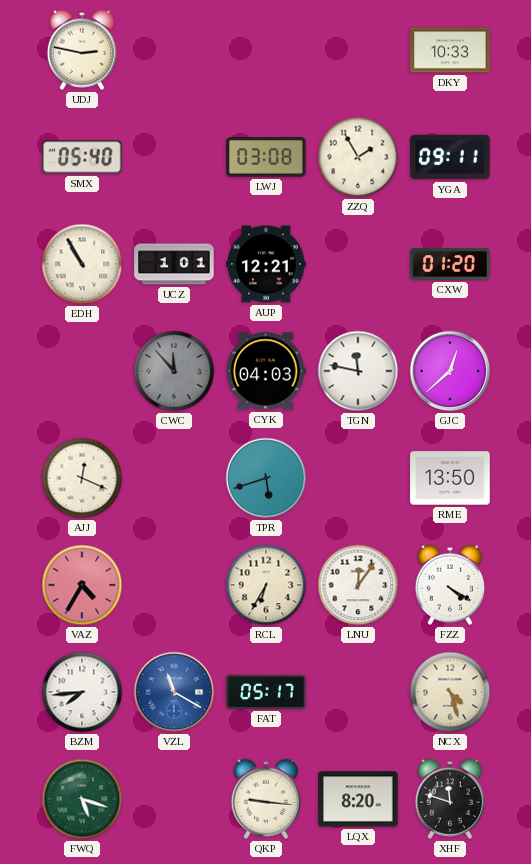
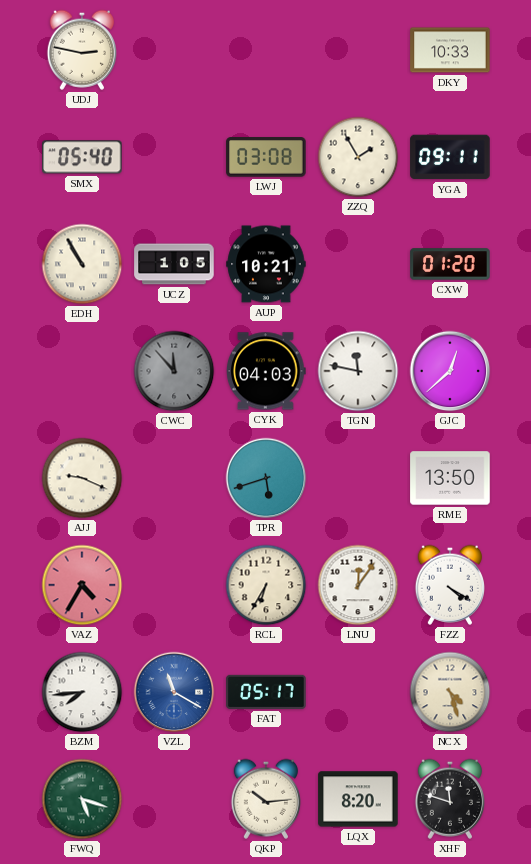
UCZ: 1:01 -> 1:05
AUP: 12:21 -> 10:21
AJJ: 12:19 -> 9:19
QKP: 9:16 -> 10:14
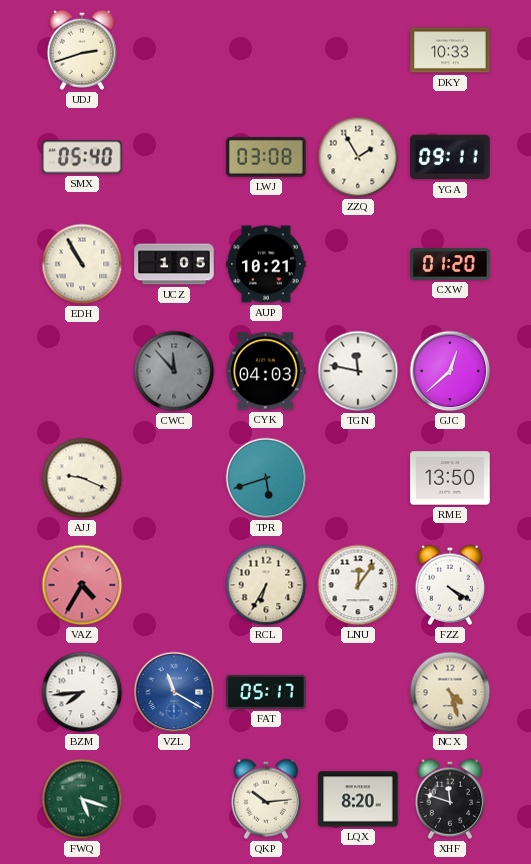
UDJ: 2:47 -> 2:42
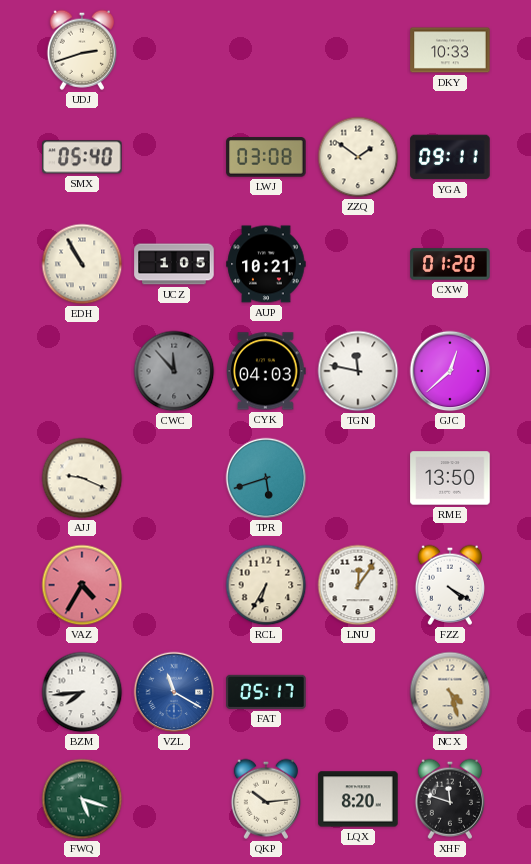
ZZQ: 1:55 -> 1:51
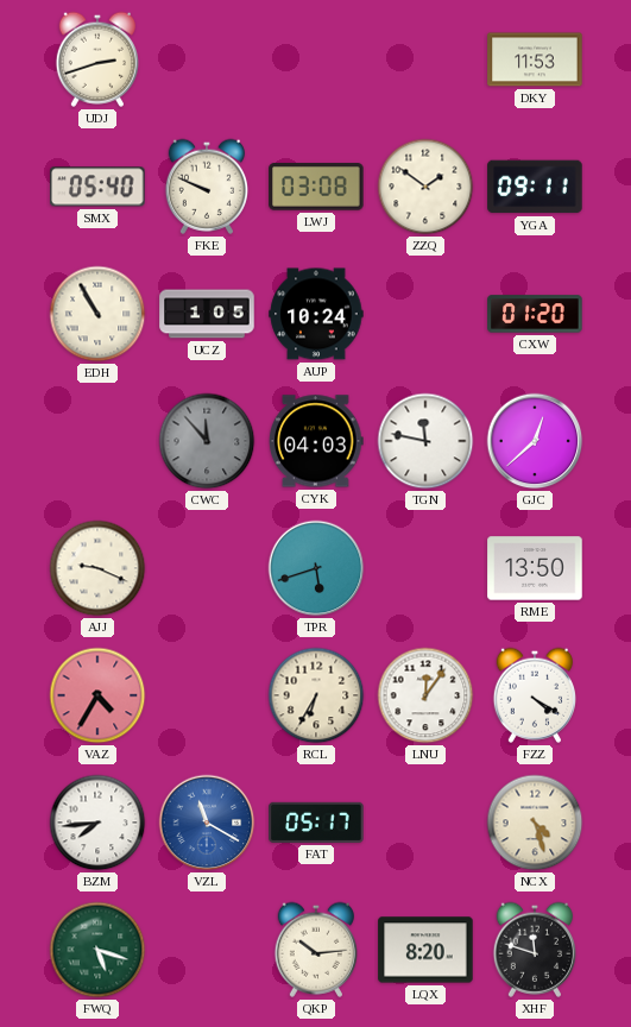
DKY: 10:33 -> 11:53
FKE: none -> 9:49
AUP: 10:21 -> 10:24
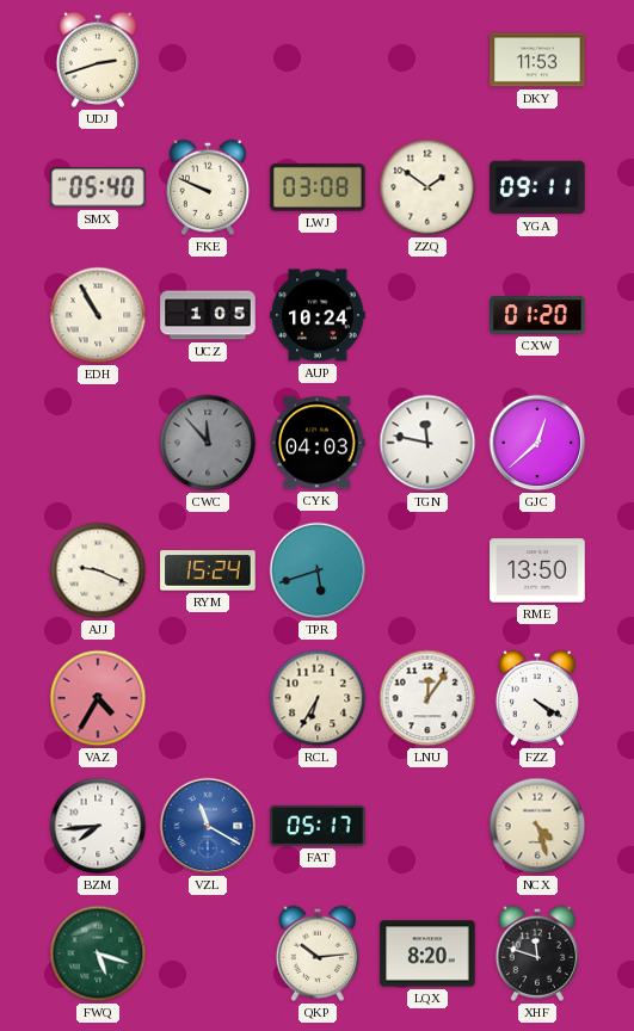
RYM: none -> 15:24
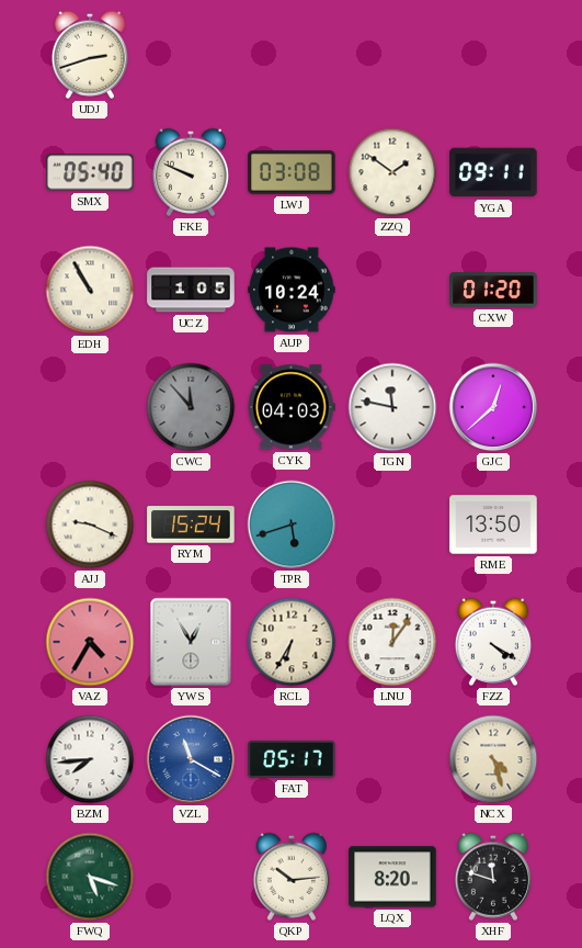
DKY: 11:53 -> none
YWS: none -> 12:55
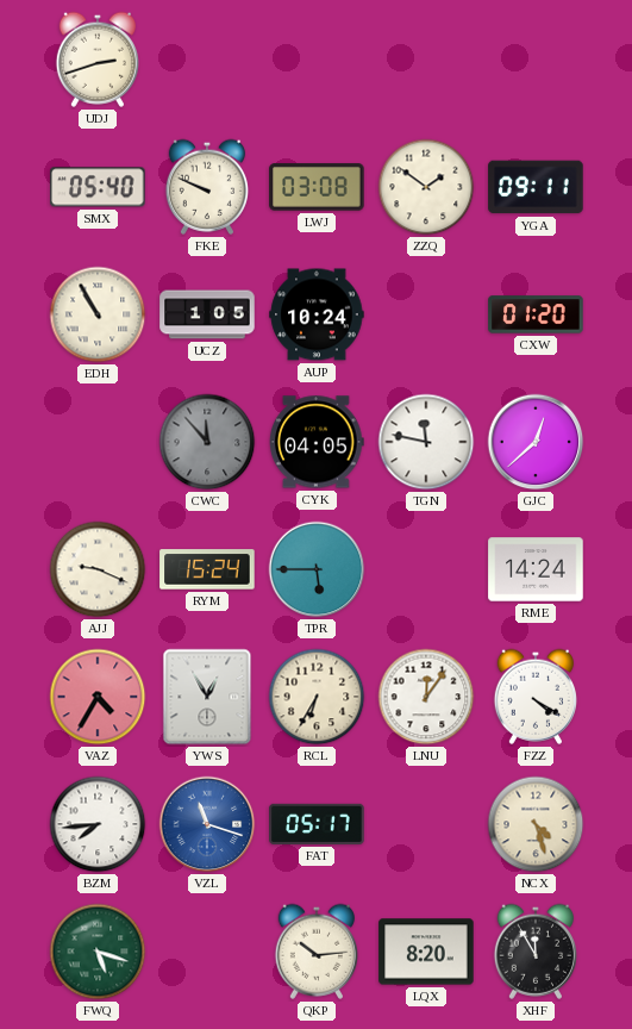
CYK: 04:03 -> 04:05
TPR: 5:42 -> 5:45
RME: 13:50 -> 14:24
VZL: 11:20 -> 11:18
XHF: 11:48 -> 11:55
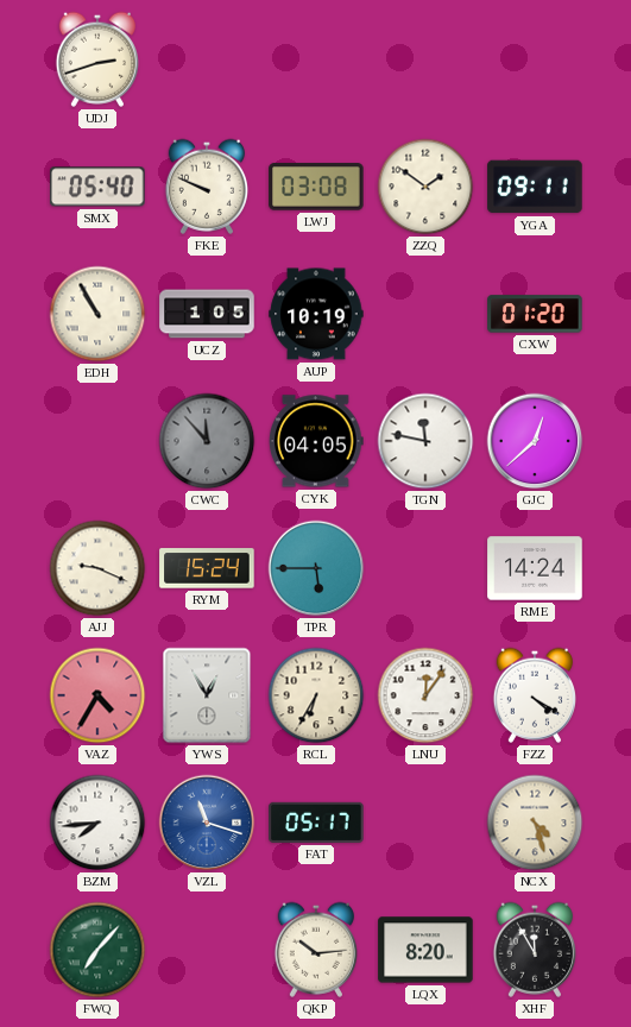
AUP: 10:24 -> 10:19
FWQ: 5:18 -> 7:07
